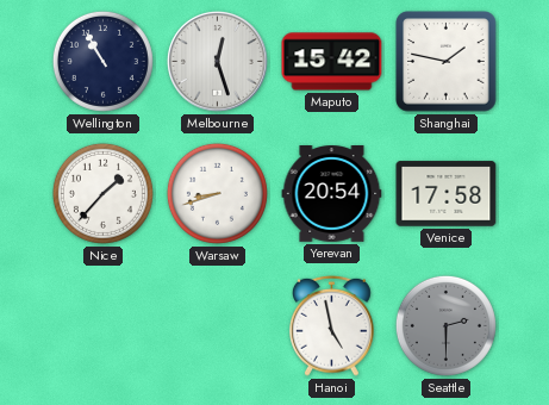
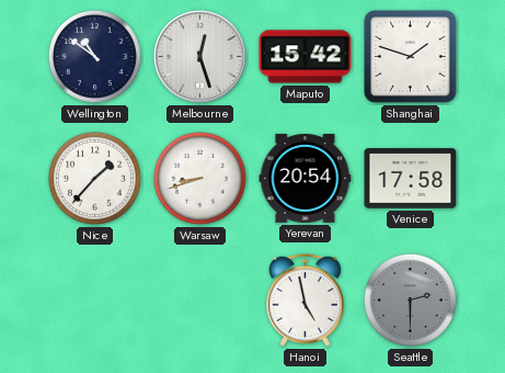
Wellington: 10:55 -> 10:51
Shanghai: 1:47 -> 1:48
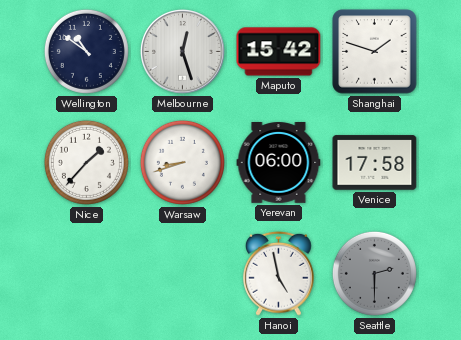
Yerevan: 20:54 -> 06:00
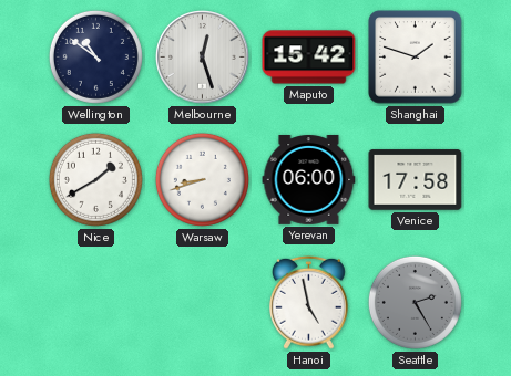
Nice: 1:37 -> 1:40
Seattle: 2:30 -> 2:25
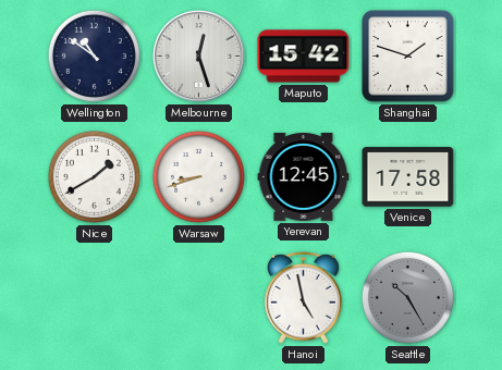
Yerevan: 06:00 -> 12:45
Seattle: 2:25 -> 10:25
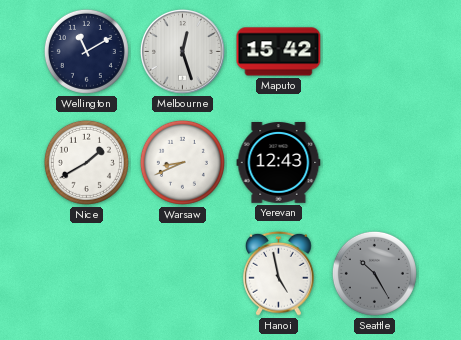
Wellington: 10:51 -> 11:10
Shanghai: 1:48 -> none
Warsaw: 8:42 -> 8:41
Yerevan: 12:45 -> 12:43
Venice: 17:58 -> none
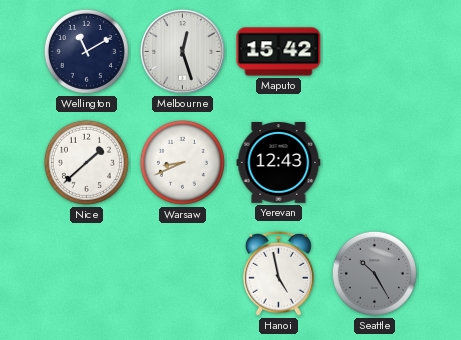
Nice: 1:40 -> 1:38
